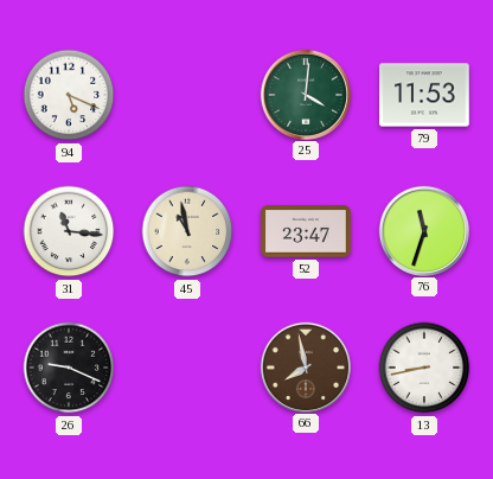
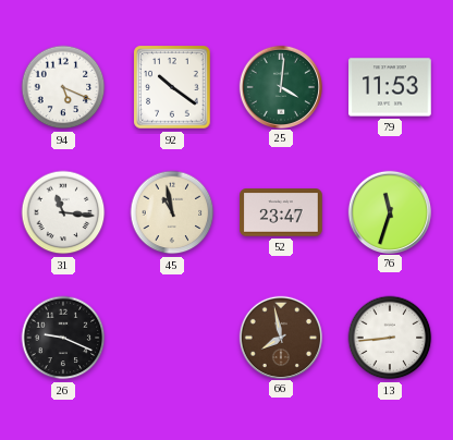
92: none -> 10:21
13: 8:43 -> 8:44
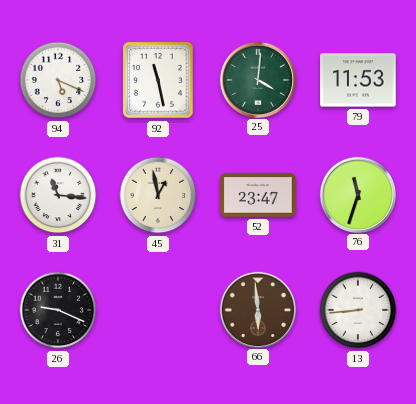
92: 10:21 -> 11:28
45: 10:58 -> 12:58
66: 7:58 -> 5:59
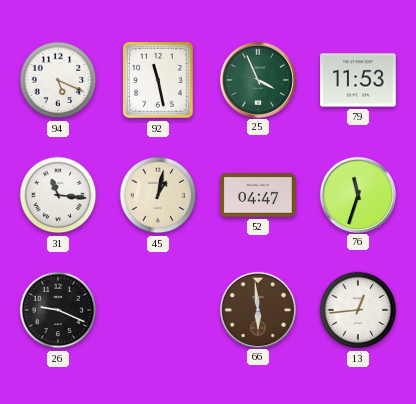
25: 4:01 -> 3:56
45: 12:58 -> 1:02
52: 23:47 -> 04:47
13: 8:44 -> 12:44
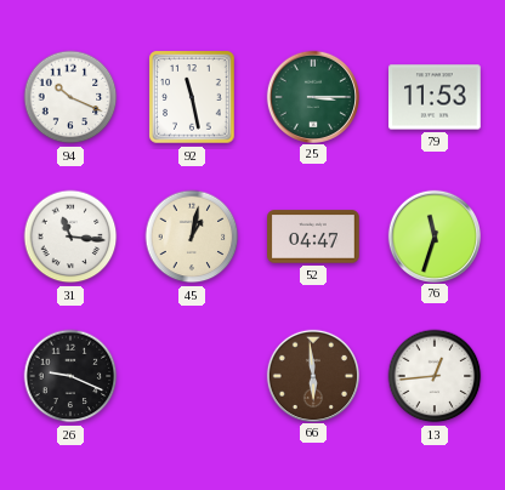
94: 5:19 -> 10:19
25: 3:56 -> 3:15
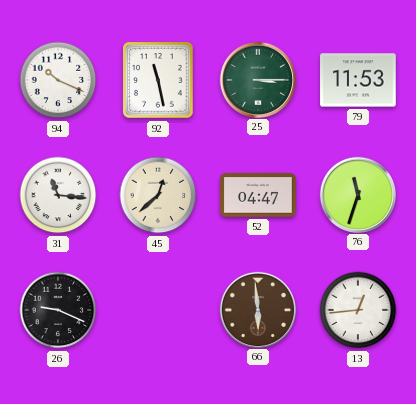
45: 1:02 -> 12:38
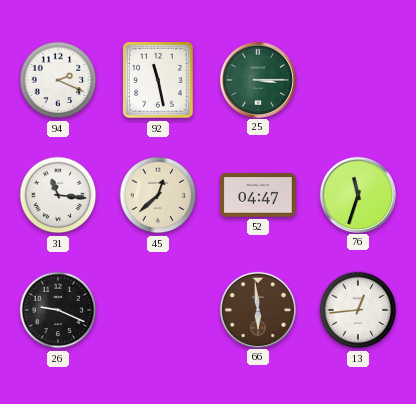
94: 10:19 -> 2:19
79: 11:53 -> none
